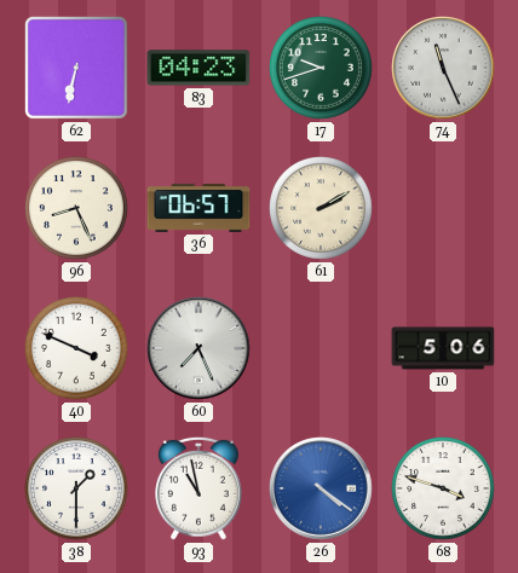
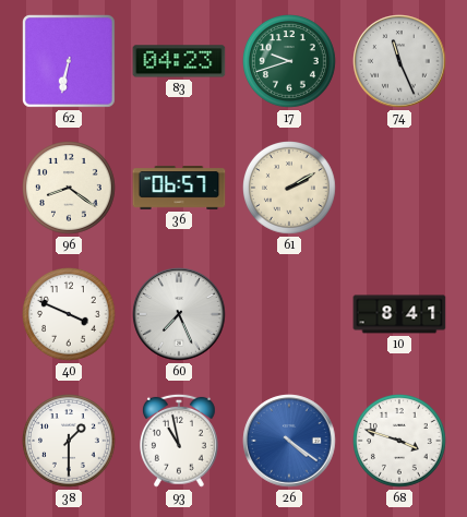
96: 8:26 -> 8:21
10: 5:06 -> 8:41
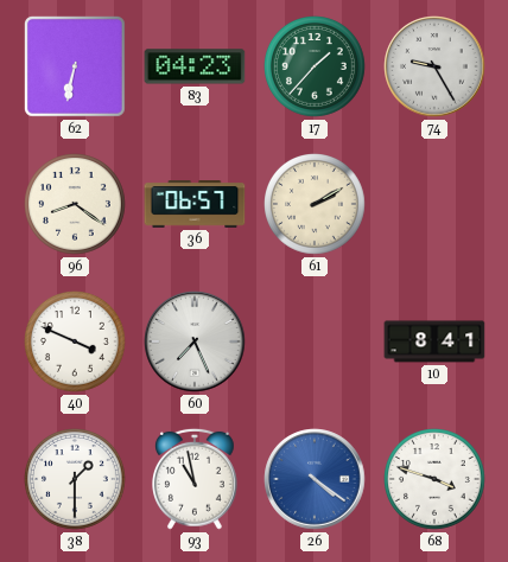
17: 9:42 -> 1:37
74: 11:26 -> 9:25
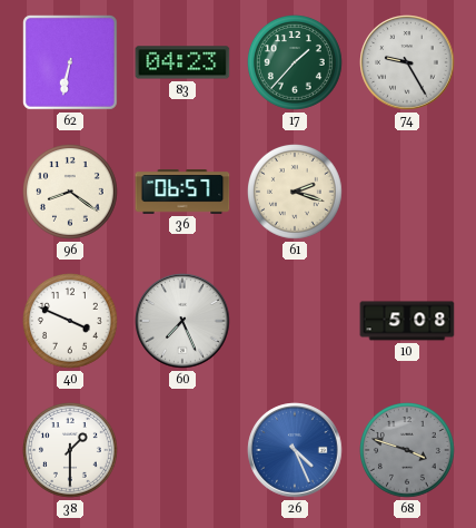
61: 2:10 -> 2:18
10: 8:41 -> 5:08
93: 10:58 -> none
26: 4:21 -> 4:26
68 dial: white -> grey
